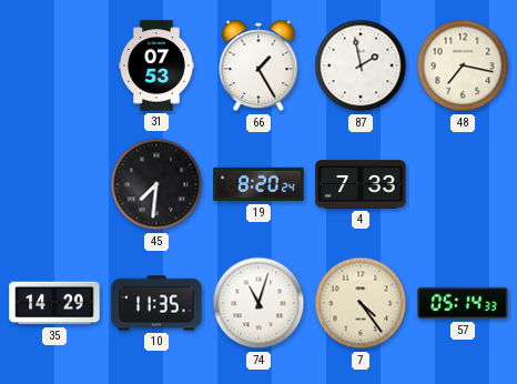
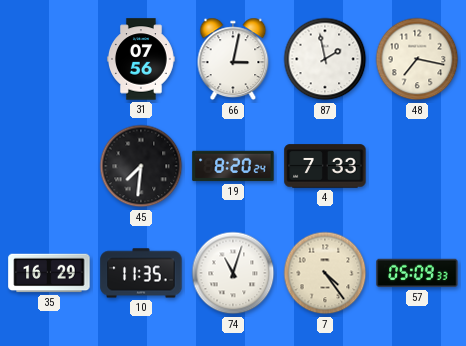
31: 07:53 -> 07:56
66: 1:25 -> 3:02
35: 14:29 -> 16:29
57: 05:14 -> 05:09
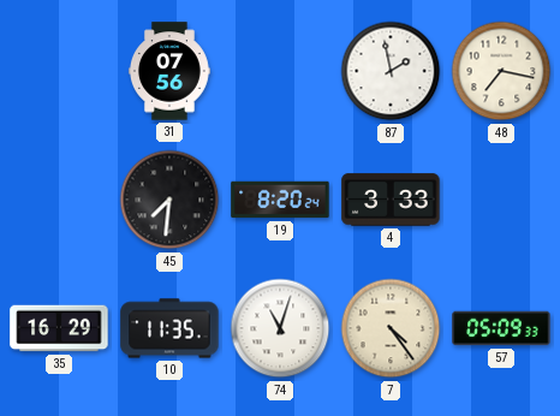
66: 3:02 -> none
4: 7:33 -> 3:33
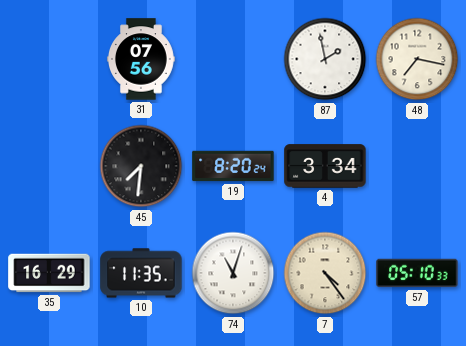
4: 3:33 -> 3:34
57: 05:09 -> 05:10
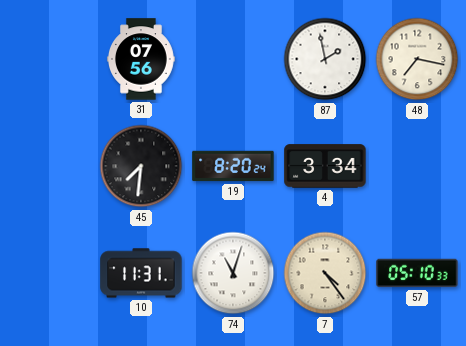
35: 16:29 -> none
10: 11:35 -> 11:31
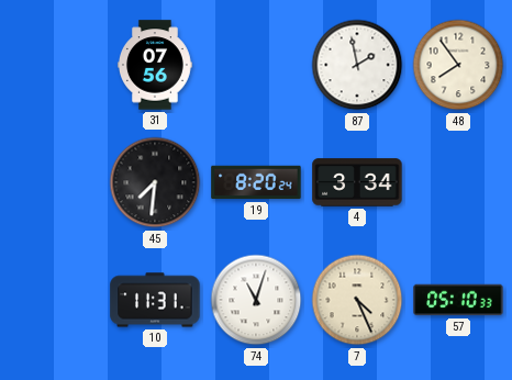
48: 7:17 -> 7:54
7: 4:24 -> 4:26
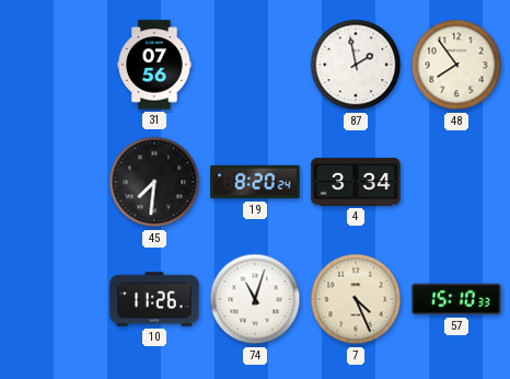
10: 11:31 -> 11:26
57: 05:10 -> 15:10
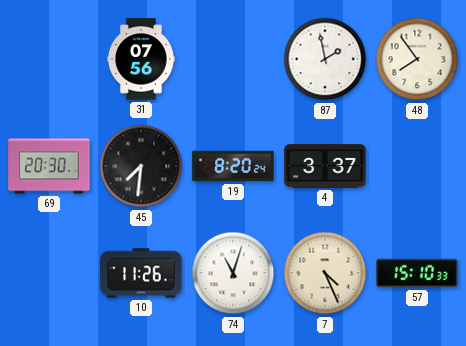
69: none -> 20:30
4: 3:34 -> 3:37
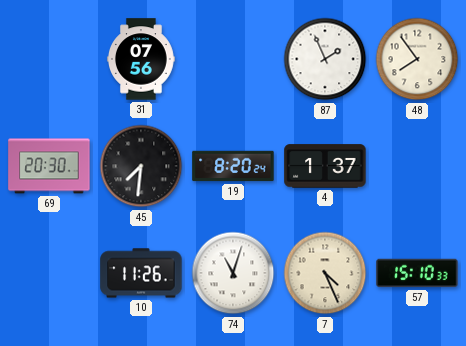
87: 1:58 -> 1:56
4: 3:37 -> 1:37
